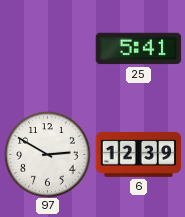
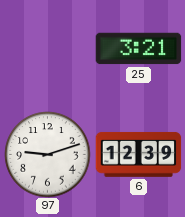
25: 5:41 -> 3:21
97: 2:50 -> 9:12
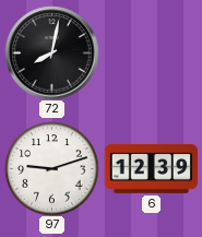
72: none -> 8:02
25: 3:21 -> none
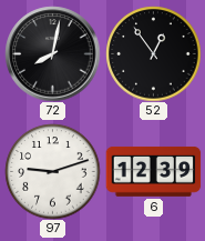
52: none -> 12:54
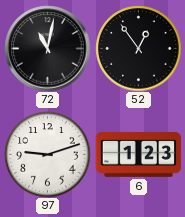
72: 8:02 -> 11:02
6: 12:39 -> 1:23
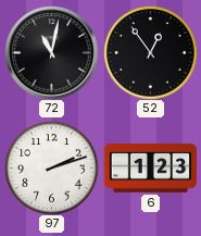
97: 9:12 -> 2:12
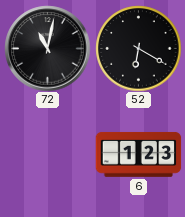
52: 12:54 -> 6:20
97: 2:12 -> none
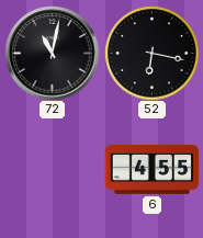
52: 6:20 -> 6:17
6: 1:23 -> 4:55
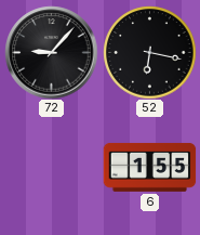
72: 11:02 -> 9:07
6: 4:55 -> 1:55
